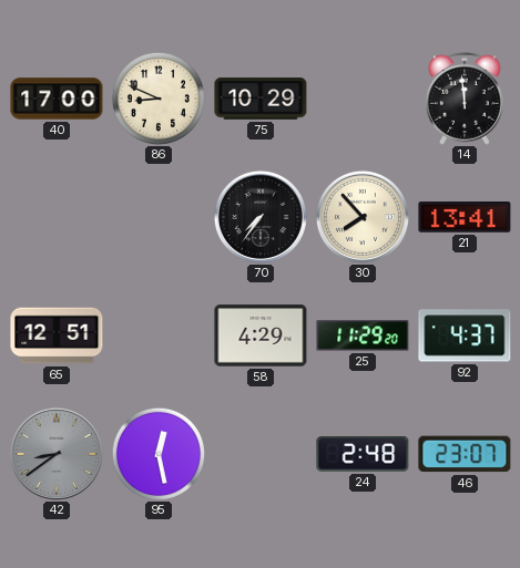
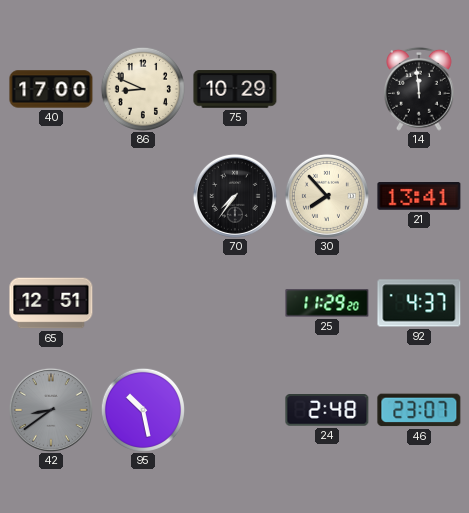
58: 4:29 -> none
95: 12:28 -> 10:28
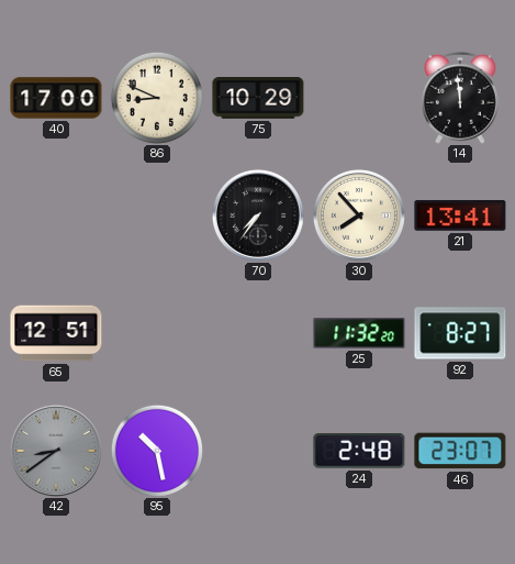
25: 11:29 -> 11:32
92: 4:37 -> 8:27
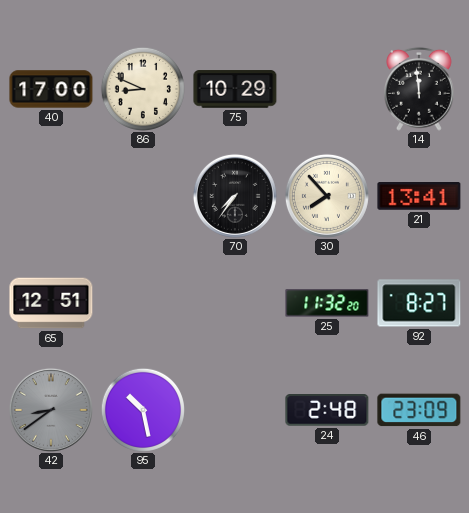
46: 23:07 -> 23:09
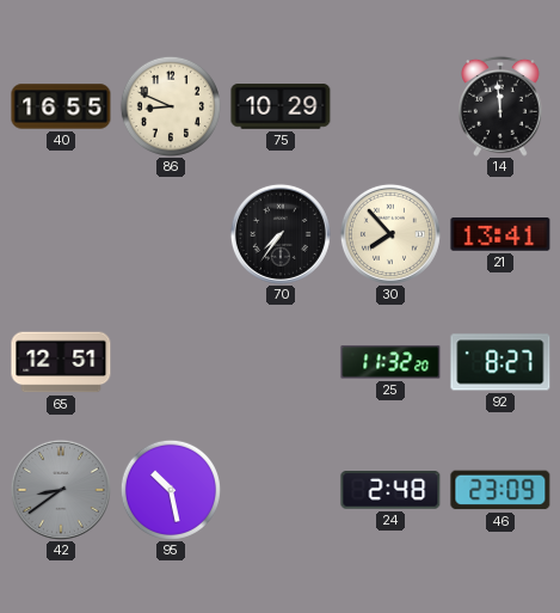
40: 17:00 -> 16:55
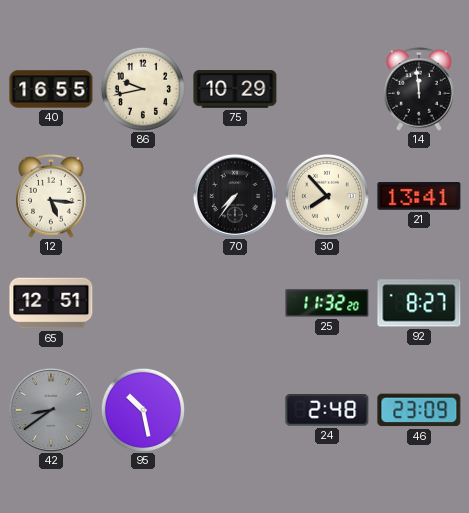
86: 8:49 -> 9:43
12: none -> 5:16
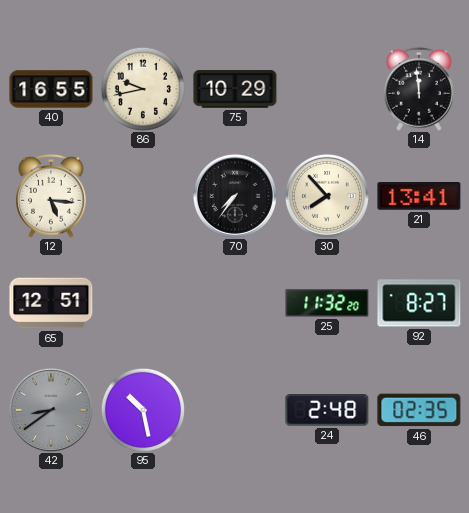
46: 23:09 -> 02:35
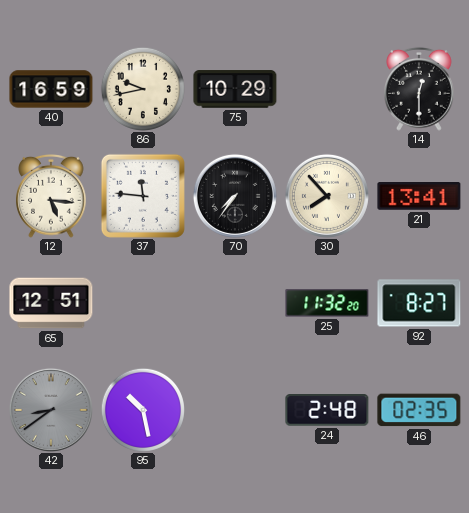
40: 16:55 -> 16:59
14: 11:59 -> 12:30
37: none -> 11:46
